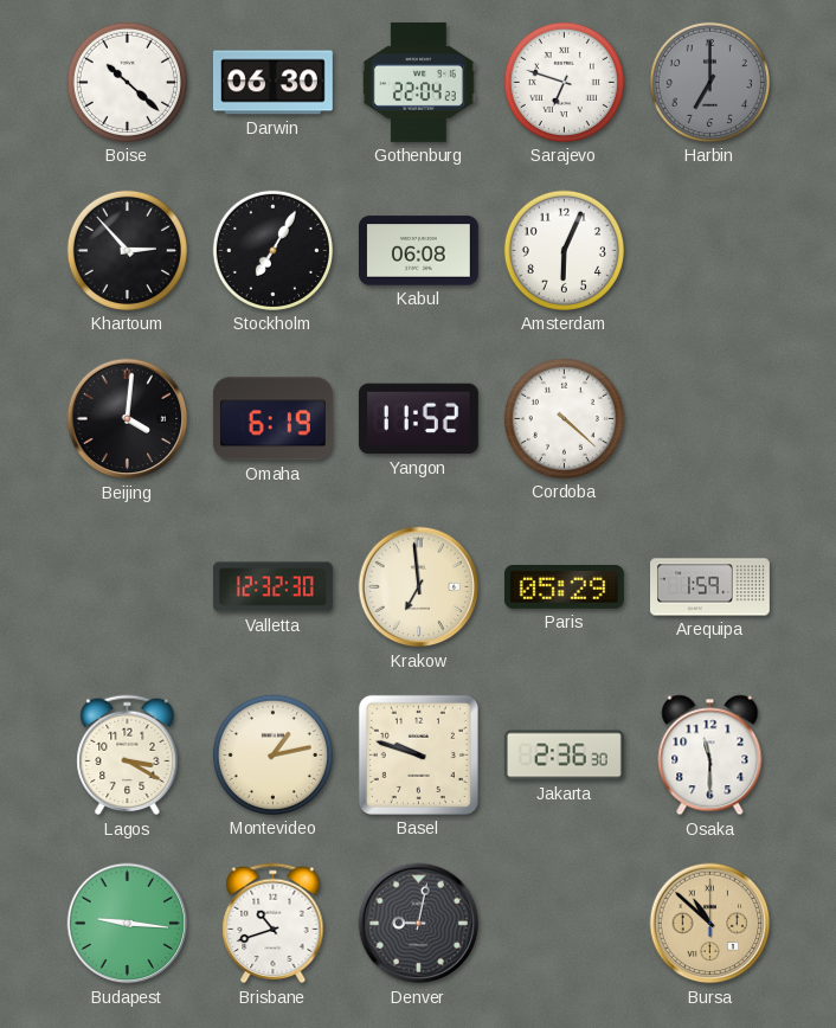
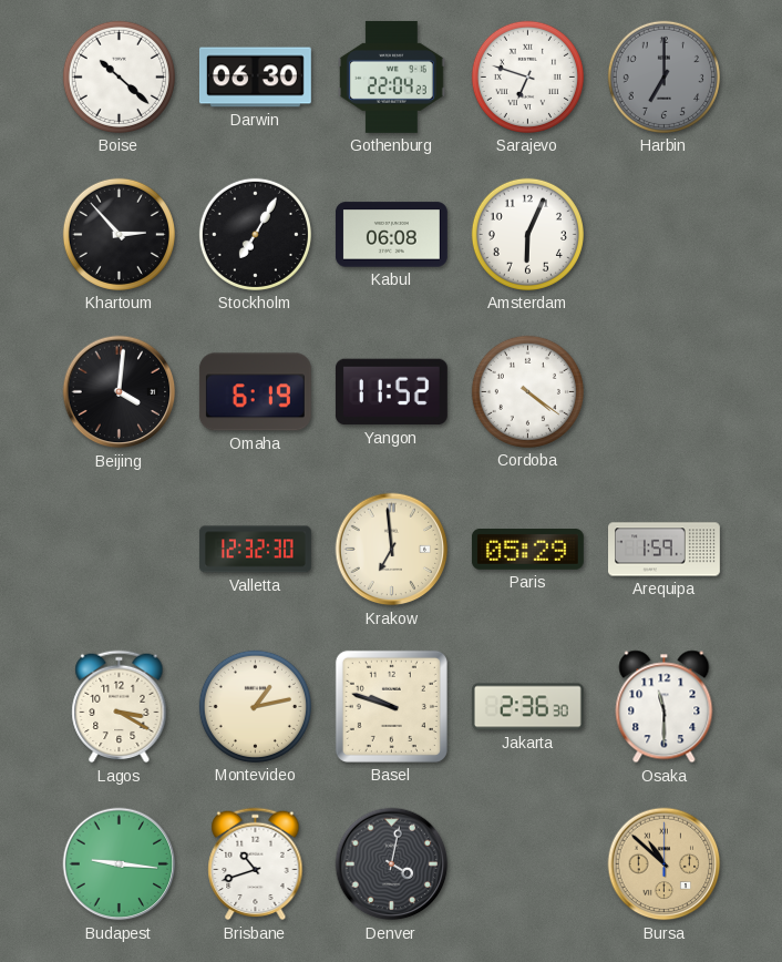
Cordoba: 4:22 -> 4:21
Denver: 9:02 -> 4:02
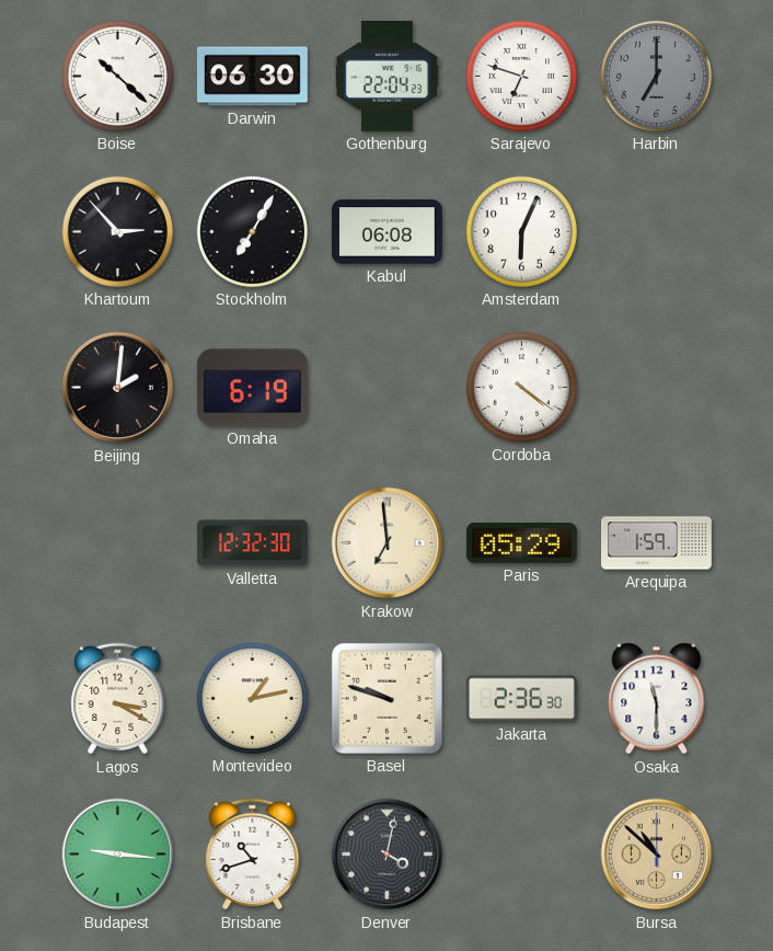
Beijing: 4:01 -> 2:01
Yangon: 11:52 -> none
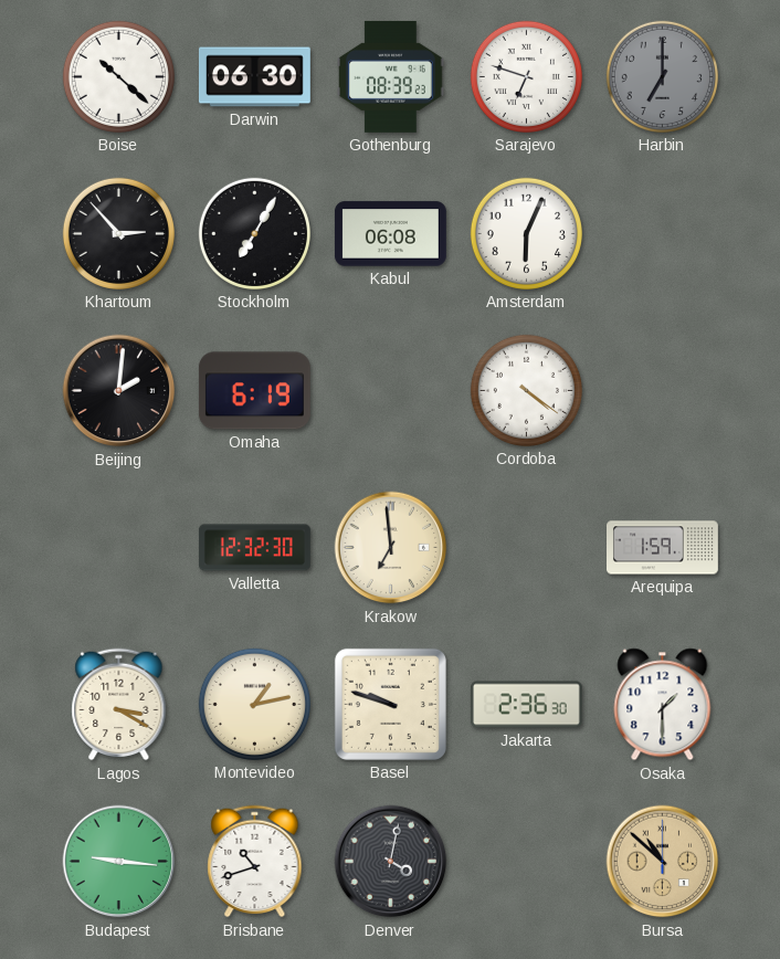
Gothenburg: 22:04 -> 08:39
Paris: 05:29 -> none
Osaka: 11:30 -> 1:30
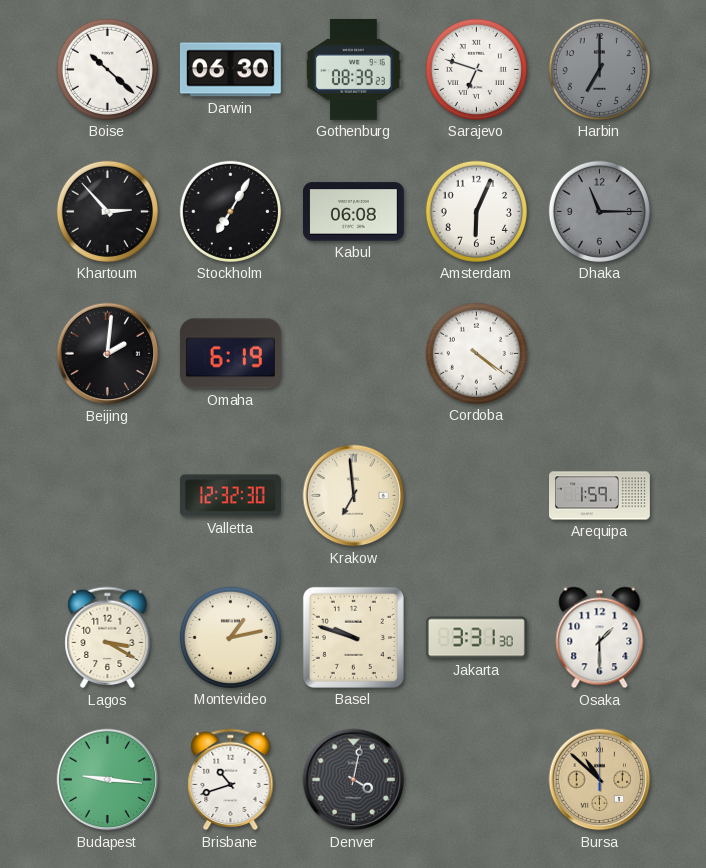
Dhaka: none -> 11:15
Jakarta: 2:36 -> 3:31
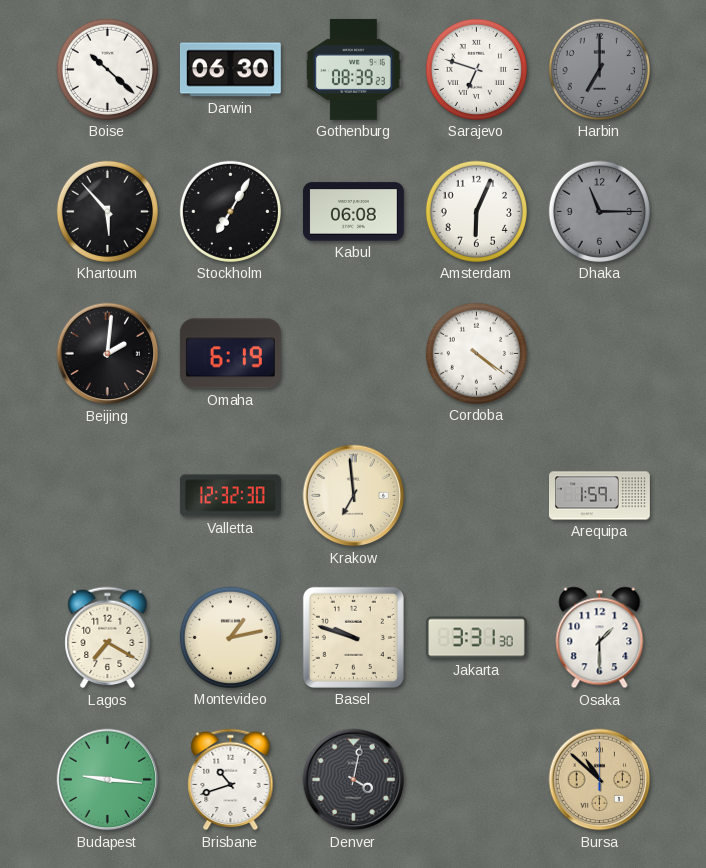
Khartoum: 2:53 -> 5:53
Lagos: 3:20 -> 7:20
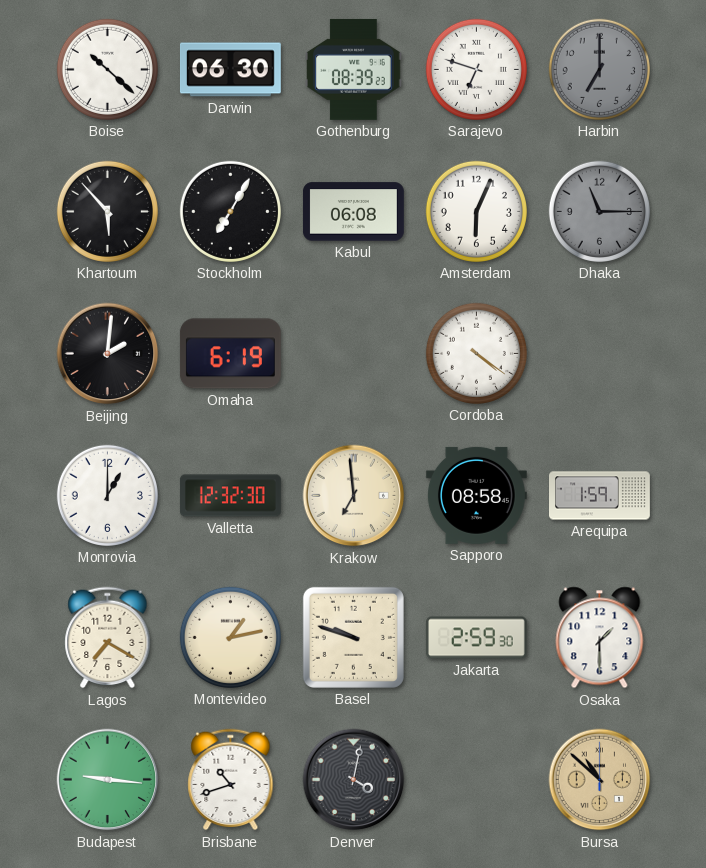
Monrovia: none -> 1:00
Sapporo: none -> 08:58
Jakarta: 3:31 -> 2:59
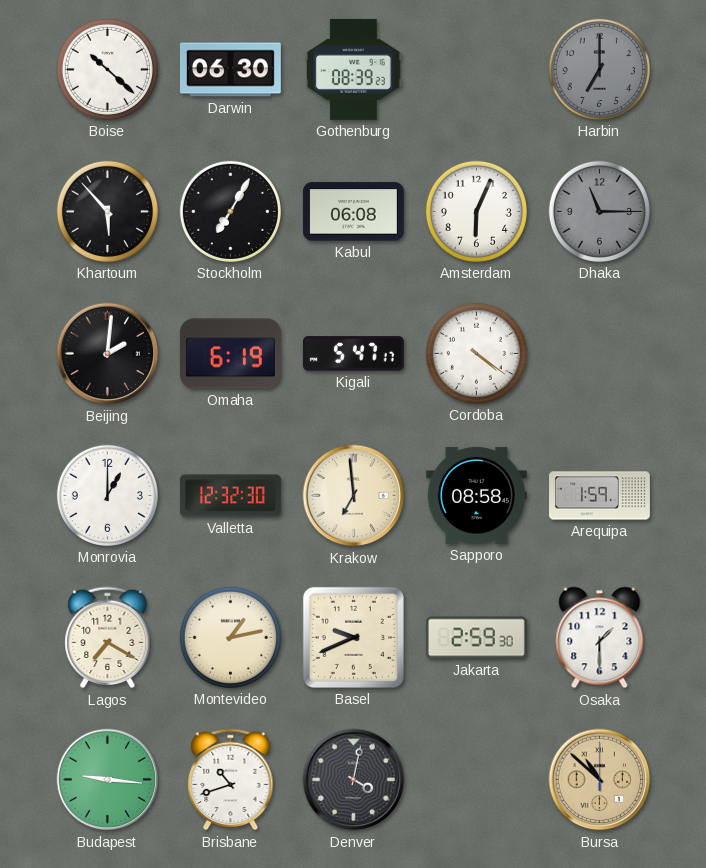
Sarajevo: 6:48 -> none
Kigali: none -> 5:47
Basel: 9:48 -> 9:41
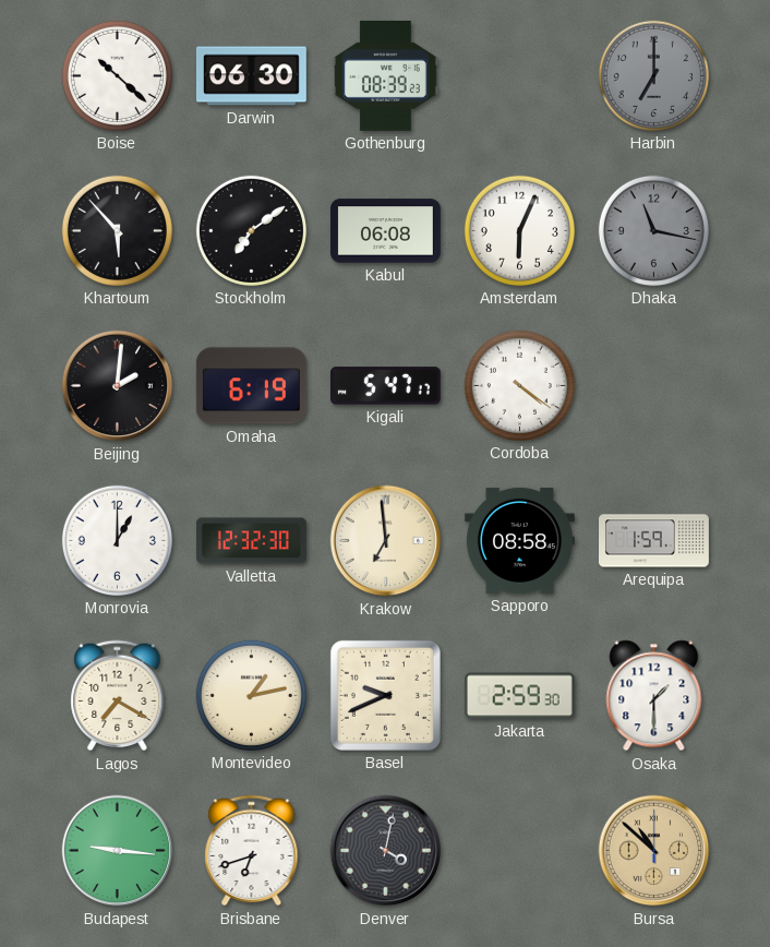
Stockholm: 7:05 -> 7:09
Dhaka: 11:15 -> 11:17
Brisbane: 10:42 -> 6:42
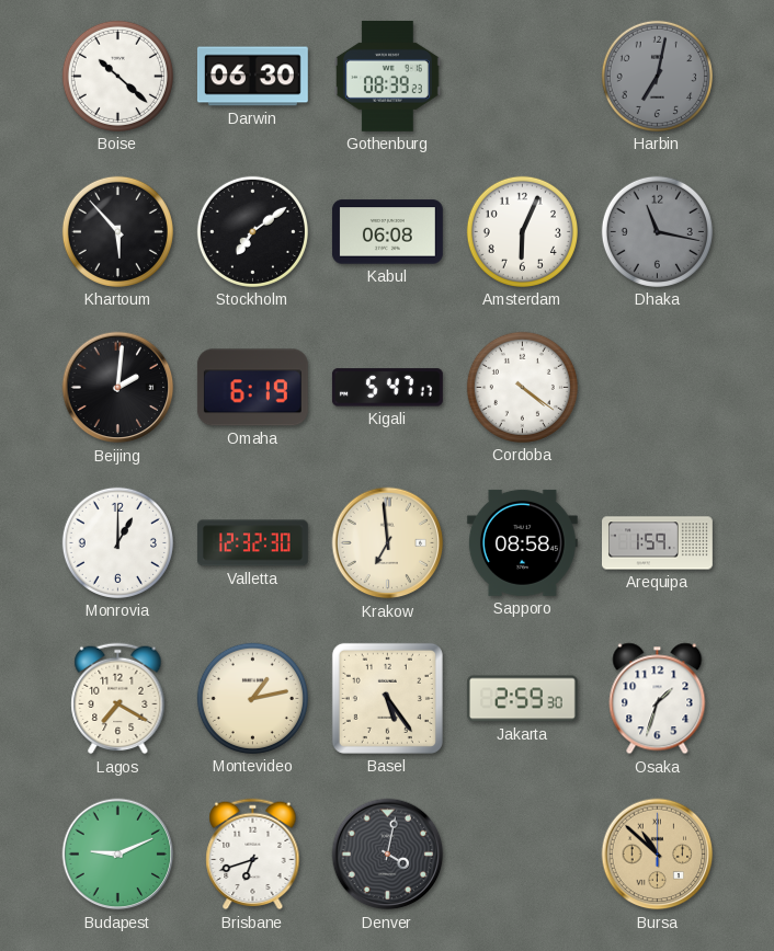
Harbin: 7:00 -> 7:02
Basel: 9:41 -> 5:24
Osaka: 1:30 -> 1:33
Budapest: 9:16 -> 9:11
